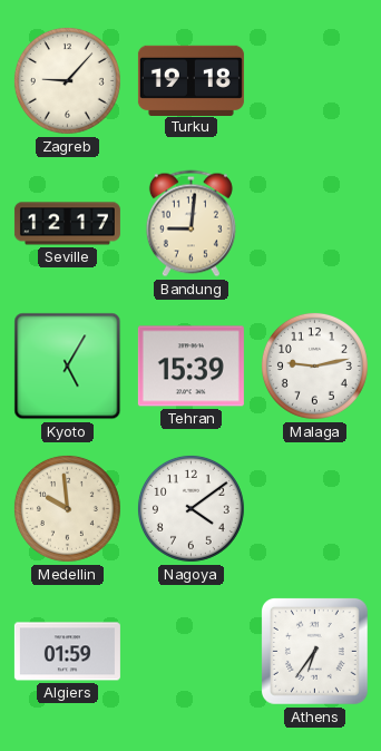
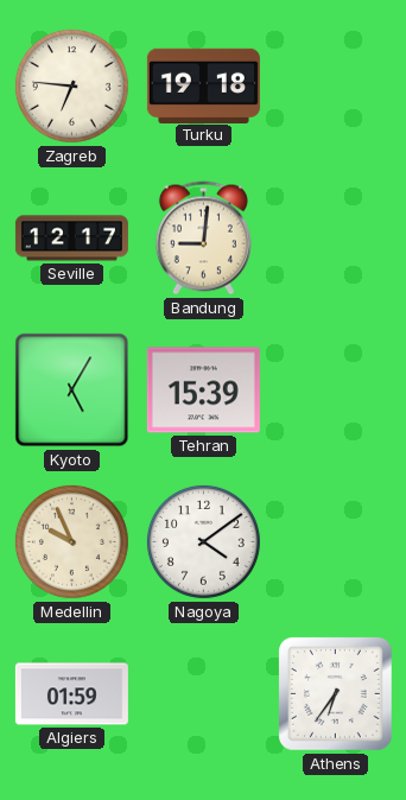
Zagreb: 9:07 -> 6:46
Malaga: 9:13 -> none
Medellin: 9:59 -> 9:56
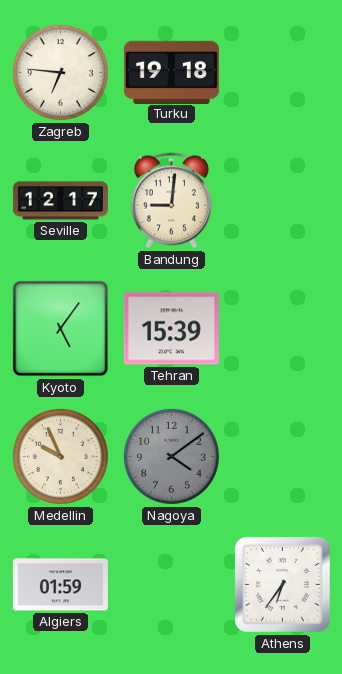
Kyoto: 5:05 -> 5:06
Nagoya dial: white -> grey
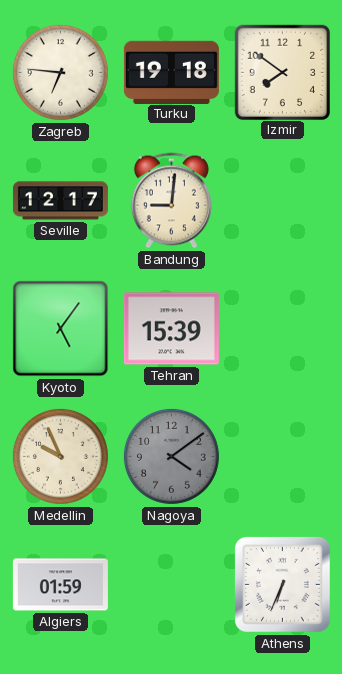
Izmir: none -> 7:51
Athens: 6:36 -> 6:34
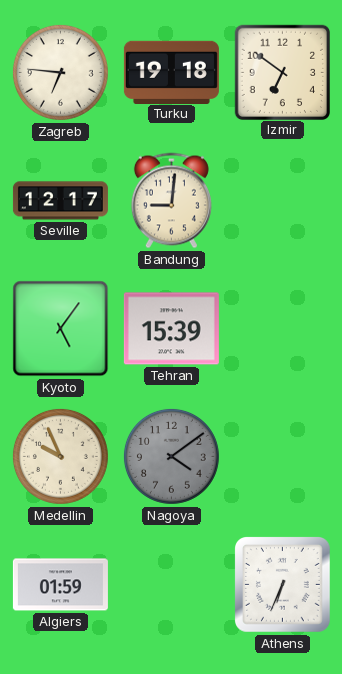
Izmir: 7:51 -> 6:51
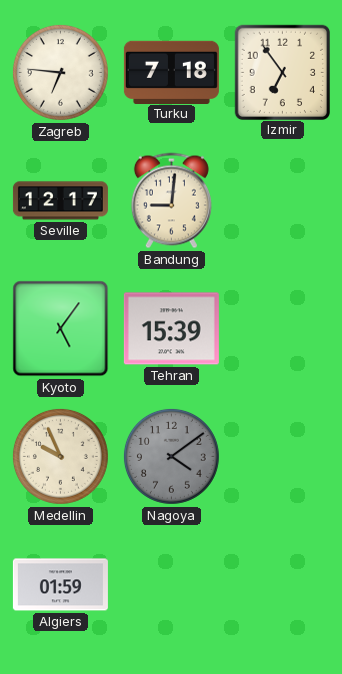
Turku: 19:18 -> 7:18
Izmir: 6:51 -> 6:54
Athens: 6:34 -> none
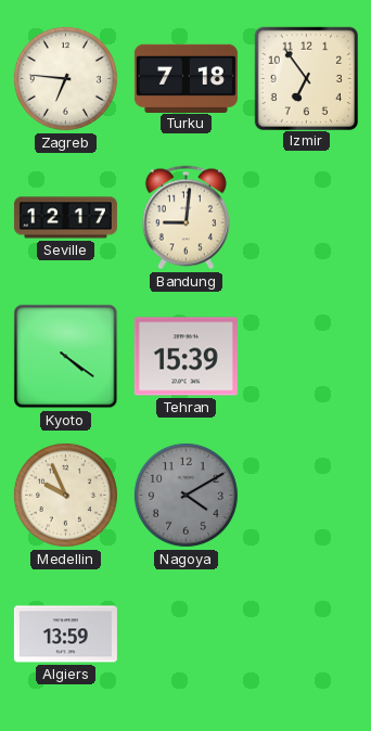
Kyoto: 5:06 -> 4:21
Nagoya: 4:09 -> 4:10
Algiers: 01:59 -> 13:59
